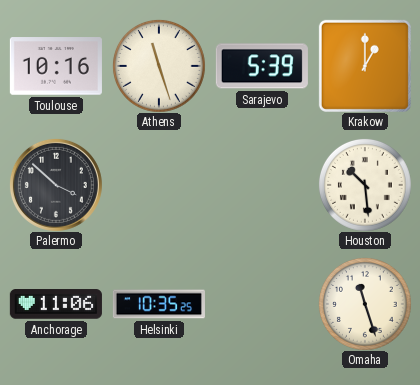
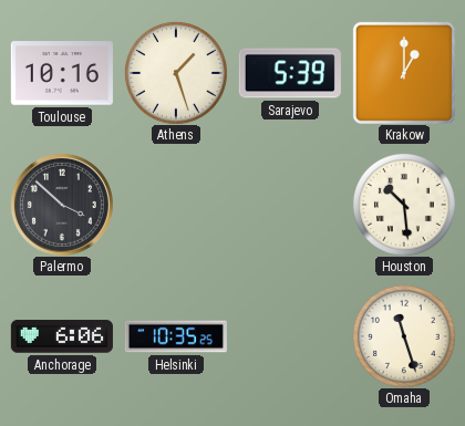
Athens: 11:27 -> 1:27
Anchorage: 11:06 -> 6:06
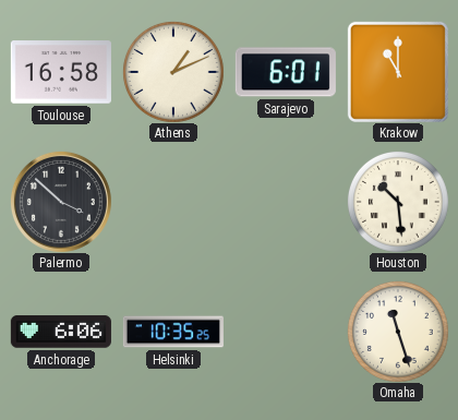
Toulouse: 10:16 -> 16:58
Athens: 1:27 -> 1:11
Sarajevo: 5:39 -> 6:01
Krakow: 1:00 -> 11:00
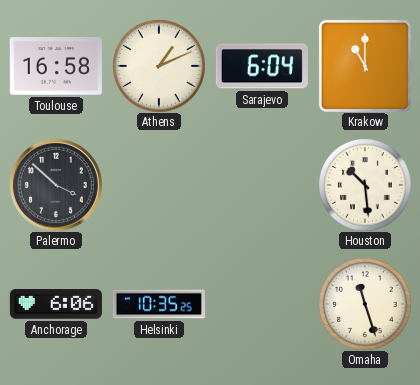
Sarajevo: 6:01 -> 6:04
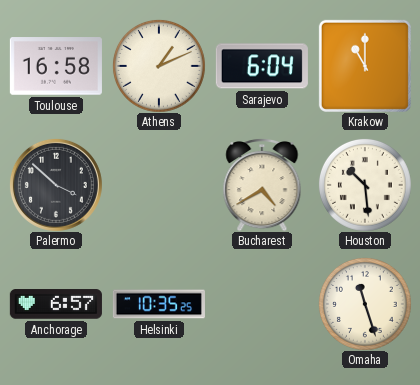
Bucharest: none -> 4:40
Anchorage: 6:06 -> 6:57
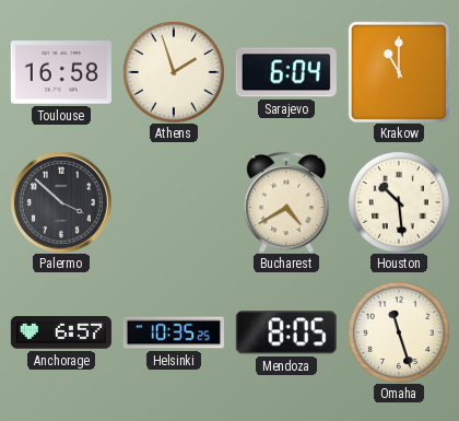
Athens: 1:11 -> 1:57
Mendoza: none -> 8:05
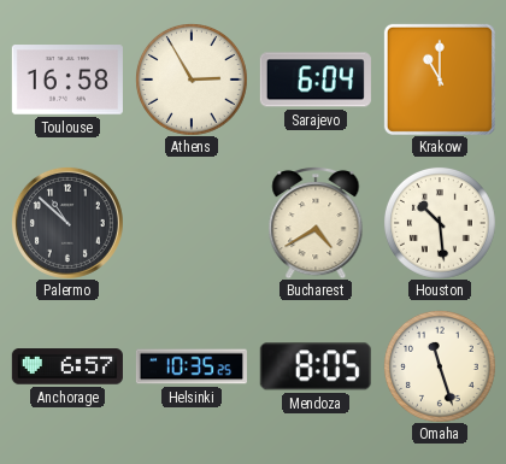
Athens: 1:57 -> 2:55
Palermo: 3:52 -> 10:52
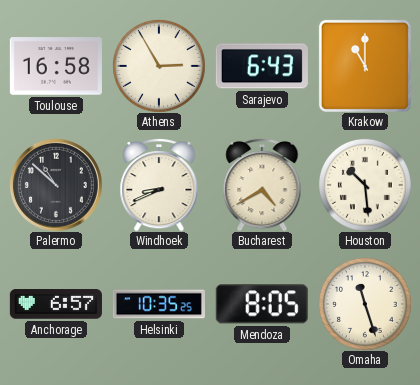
Sarajevo: 6:04 -> 6:43
Windhoek: none -> 8:41
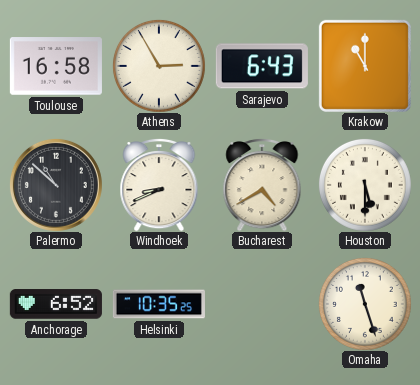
Houston: 10:29 -> 5:30
Anchorage: 6:57 -> 6:52
Mendoza: 8:05 -> none
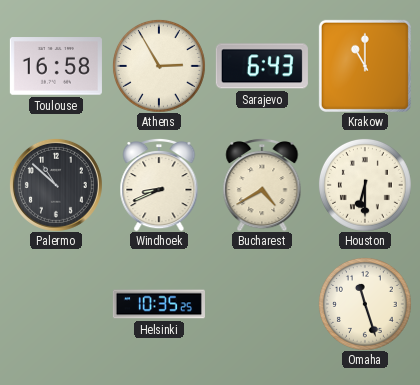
Houston: 5:30 -> 6:30
Anchorage: 6:52 -> none
